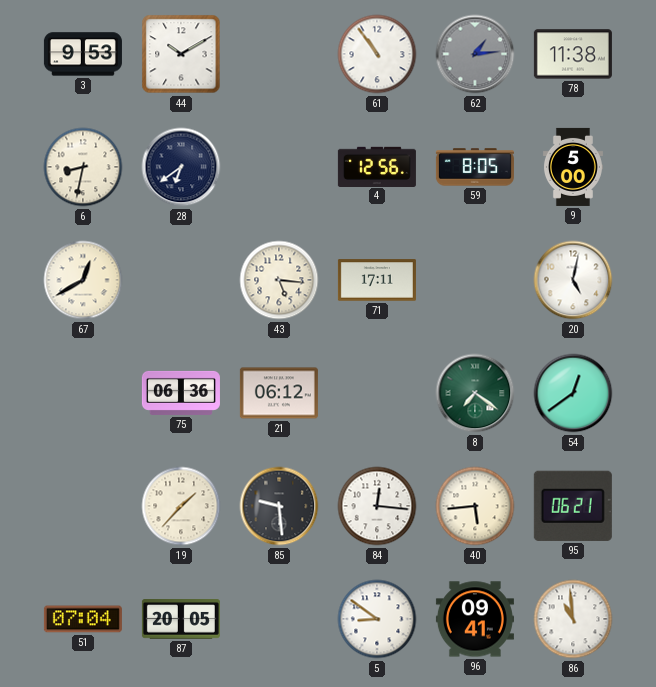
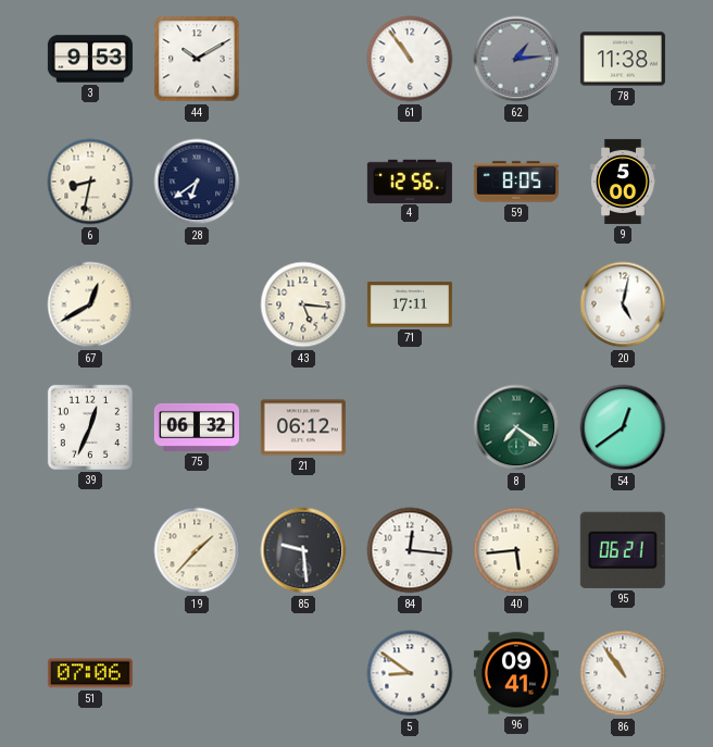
39: none -> 12:34
75: 06:36 -> 06:32
51: 07:04 -> 07:06
87: 20:05 -> none
86: 10:59 -> 10:54
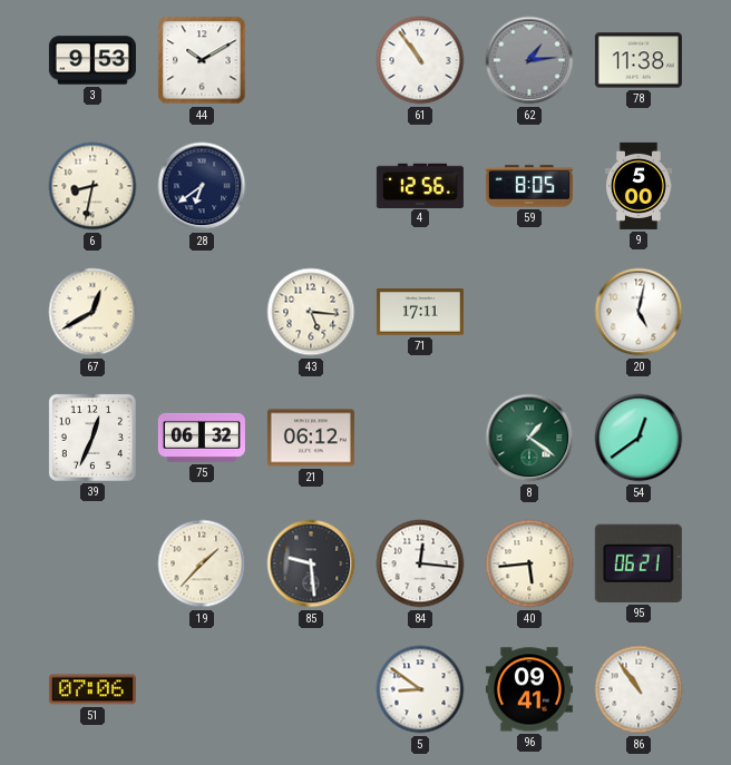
8: 7:21 -> 1:21
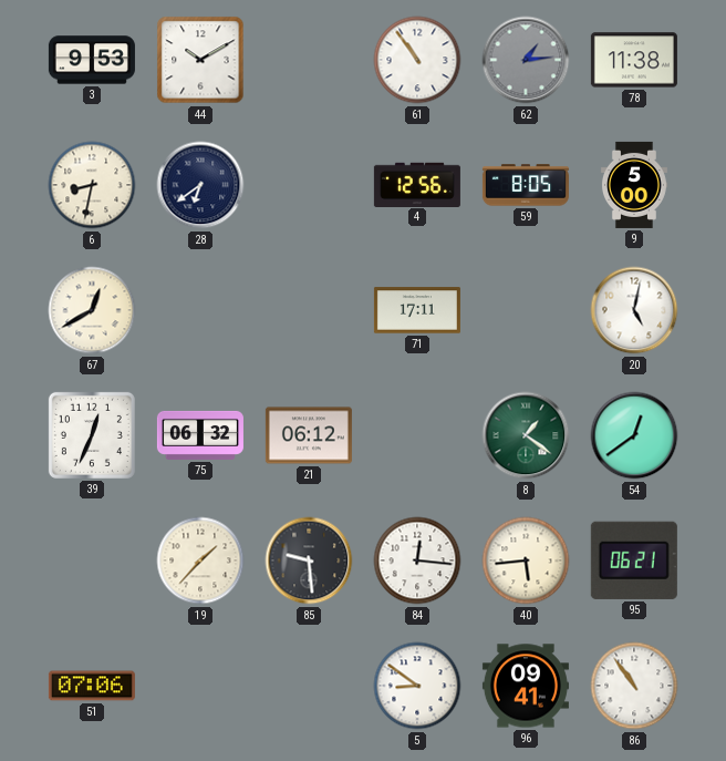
43: 5:16 -> none
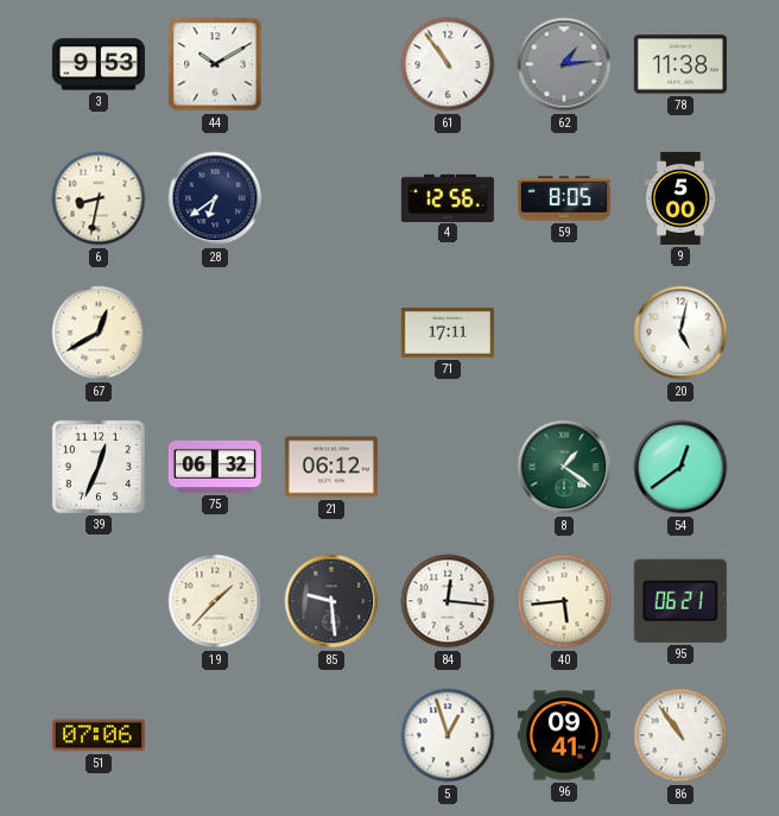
5: 8:51 -> 12:57
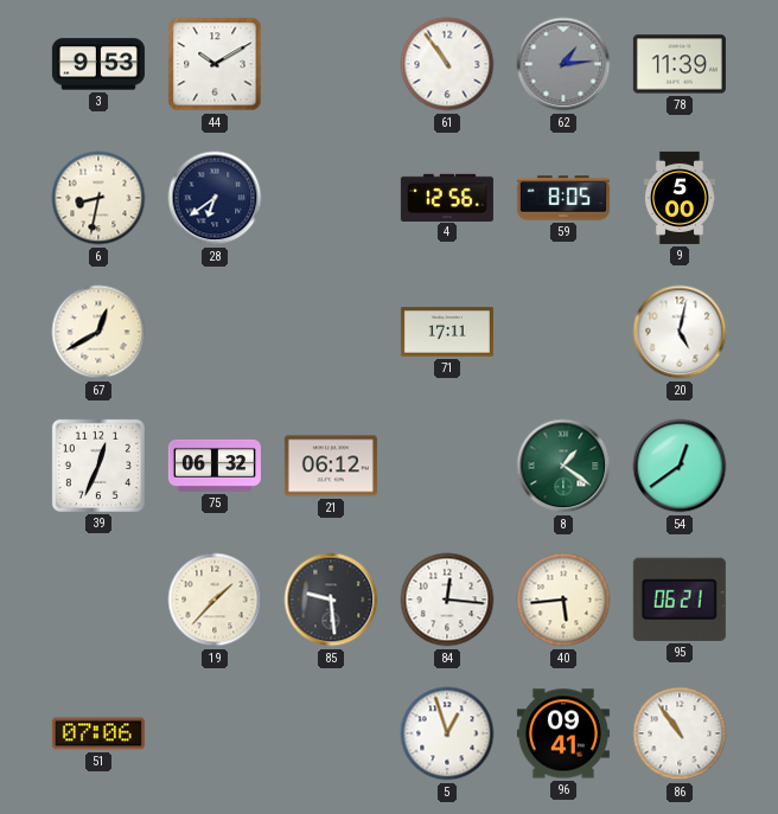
78: 11:38 -> 11:39
